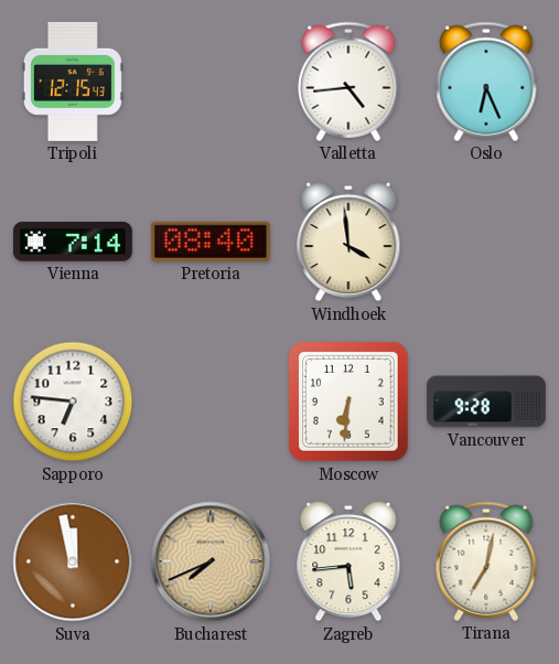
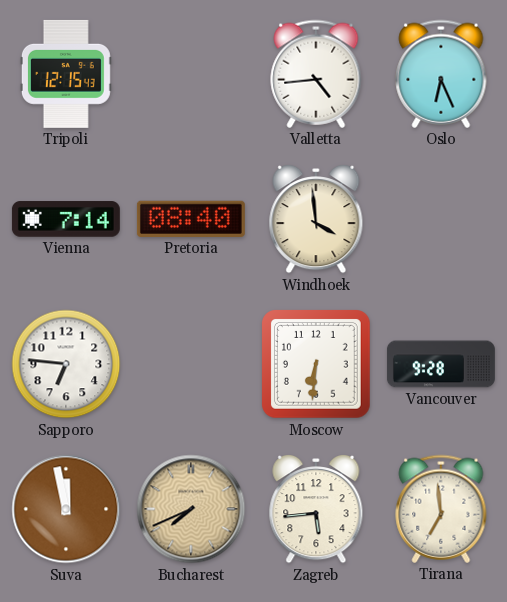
Tirana: 7:02 -> 6:59
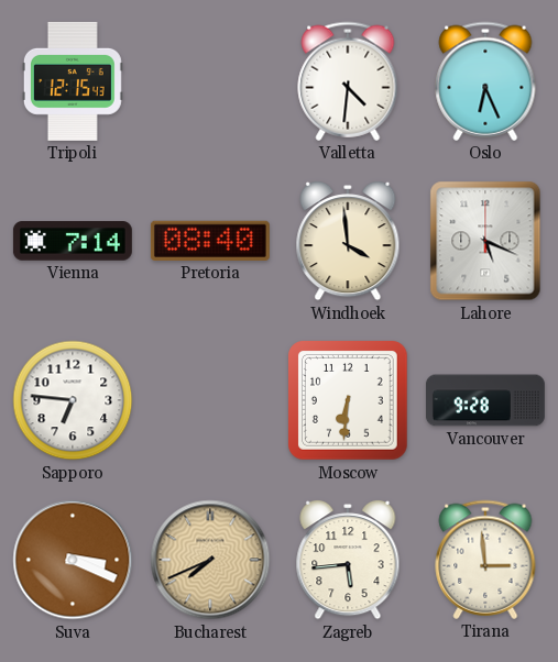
Valletta: 4:44 -> 4:31
Lahore: none -> 5:19
Suva: 11:58 -> 3:19
Tirana: 6:59 -> 2:59
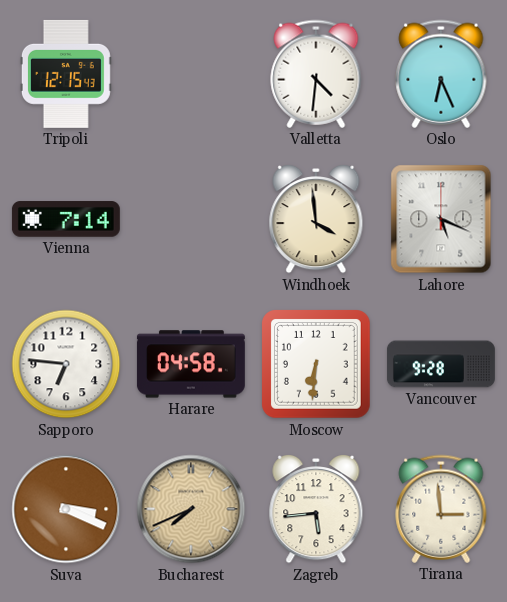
Pretoria: 08:40 -> none
Harare: none -> 04:58
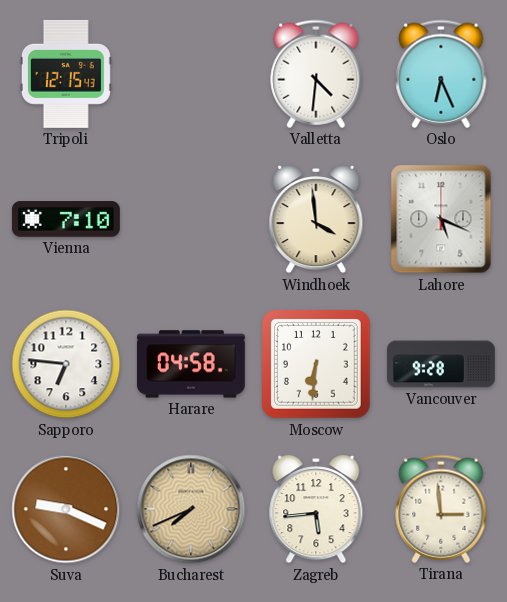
Vienna: 7:14 -> 7:10
Suva: 3:19 -> 9:19
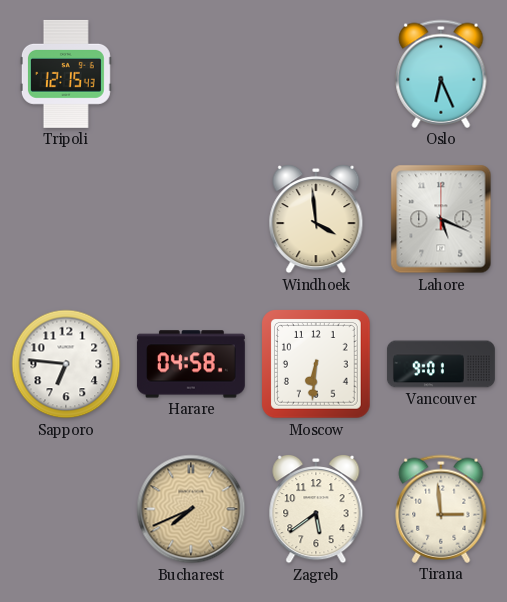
Valletta: 4:31 -> none
Vienna: 7:10 -> none
Vancouver: 9:28 -> 9:01
Suva: 9:19 -> none
Zagreb: 5:44 -> 5:39
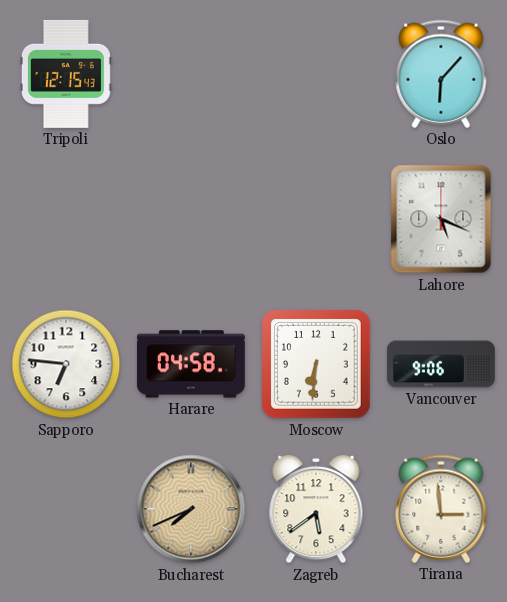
Oslo: 6:26 -> 6:07
Windhoek: 3:59 -> none
Vancouver: 9:01 -> 9:06
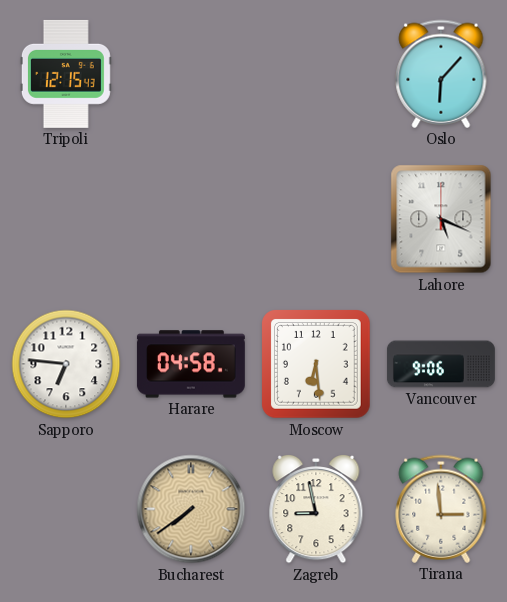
Moscow: 6:31 -> 6:29
Bucharest: 7:41 -> 7:39
Zagreb: 5:39 -> 8:58
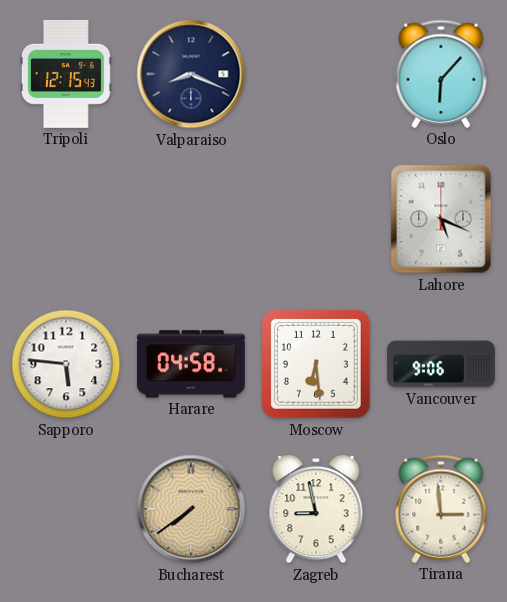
Valparaiso: none -> 8:19
Sapporo: 6:46 -> 5:46
